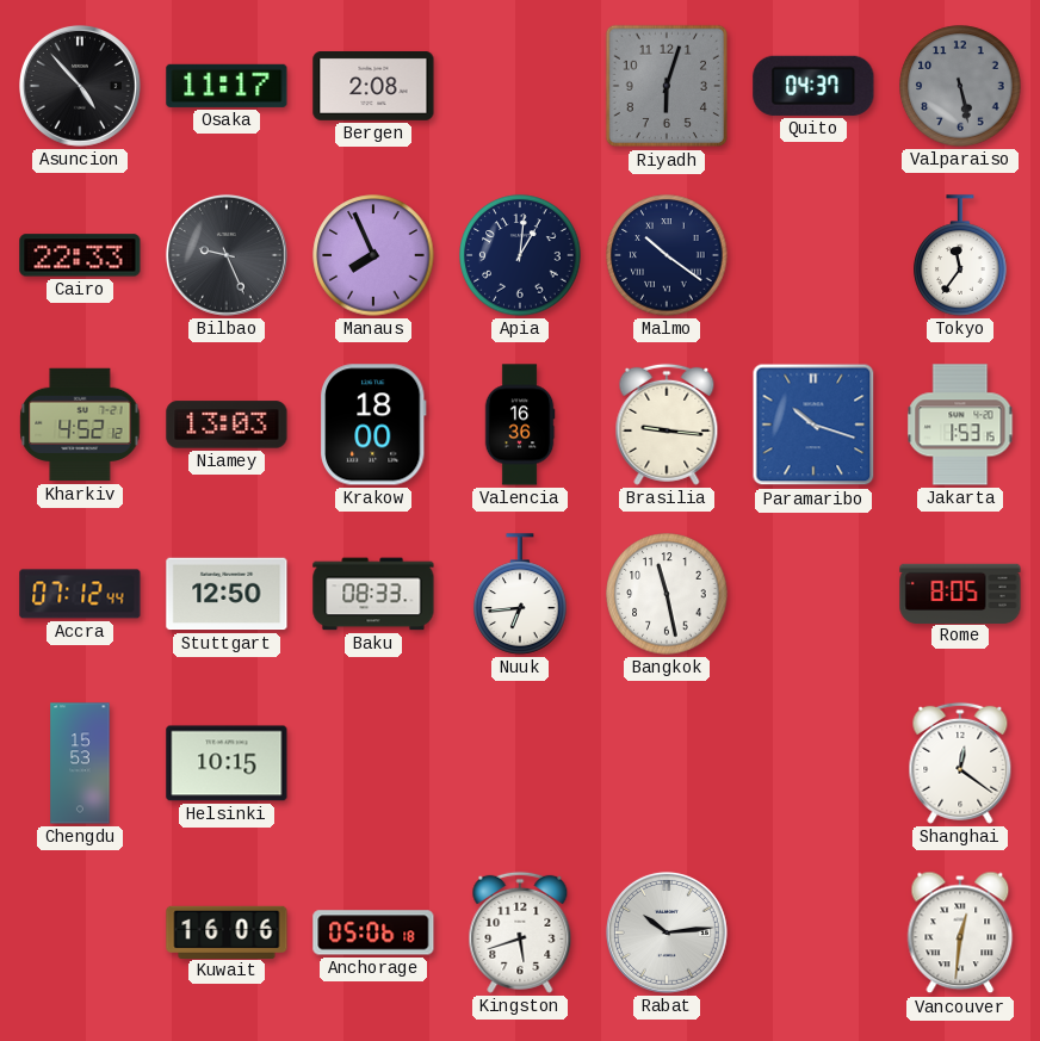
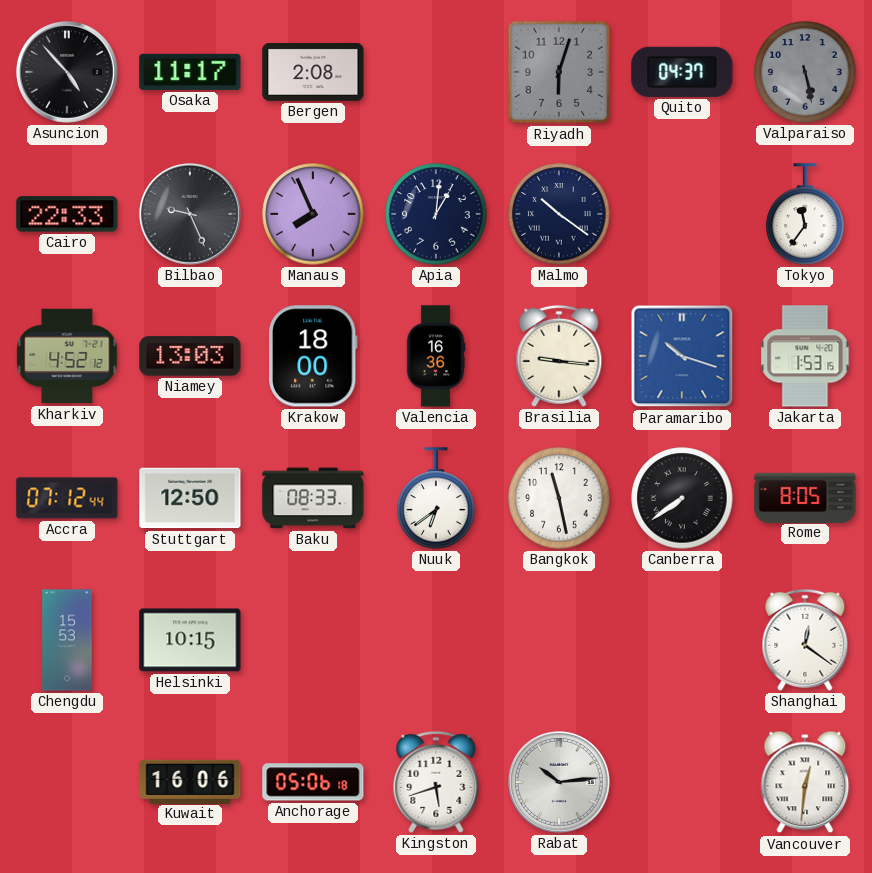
Nuuk: 6:44 -> 6:39
Canberra: none -> 7:39
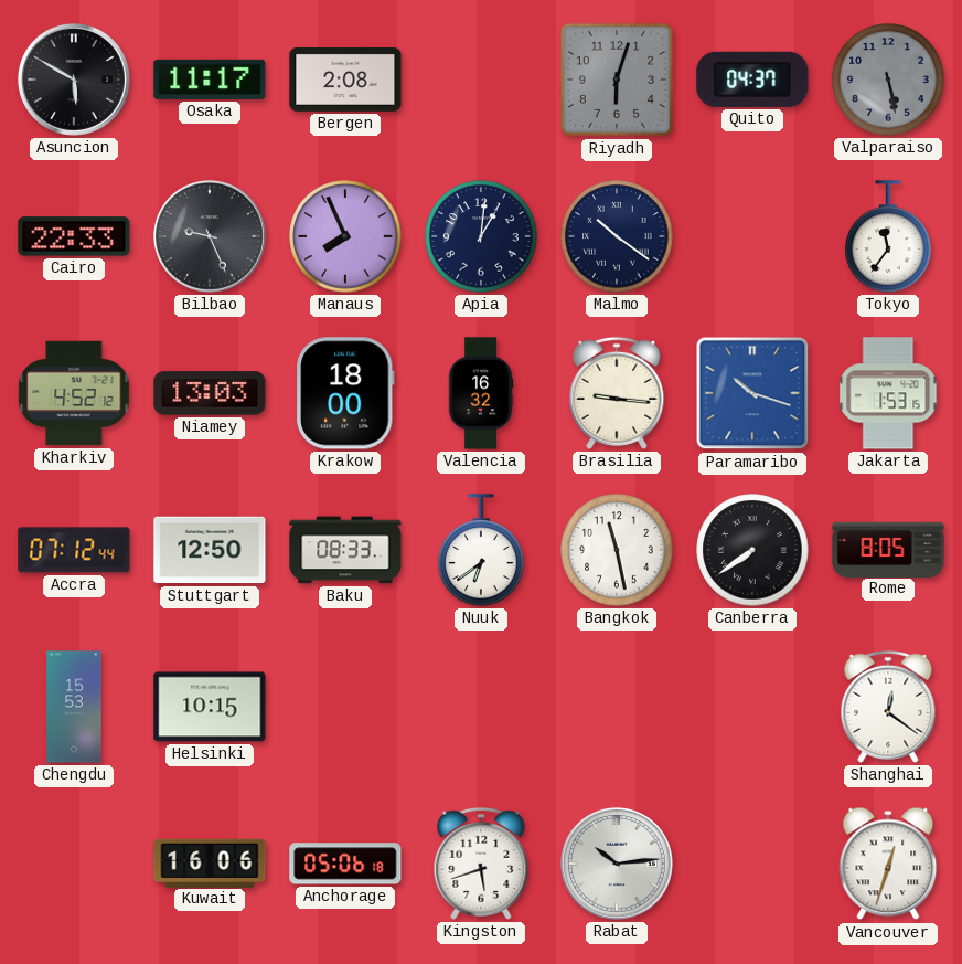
Asuncion: 4:53 -> 5:50
Valencia: 16:36 -> 16:32
Vancouver: 12:31 -> 12:33
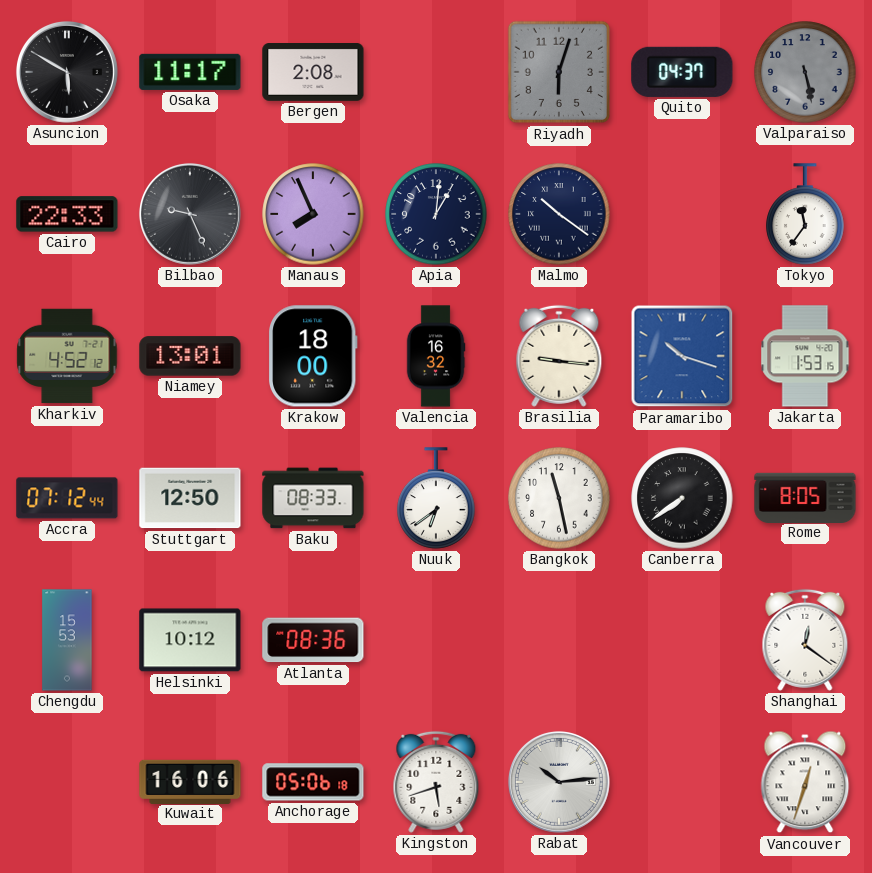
Niamey: 13:03 -> 13:01
Helsinki: 10:15 -> 10:12
Atlanta: none -> 08:36
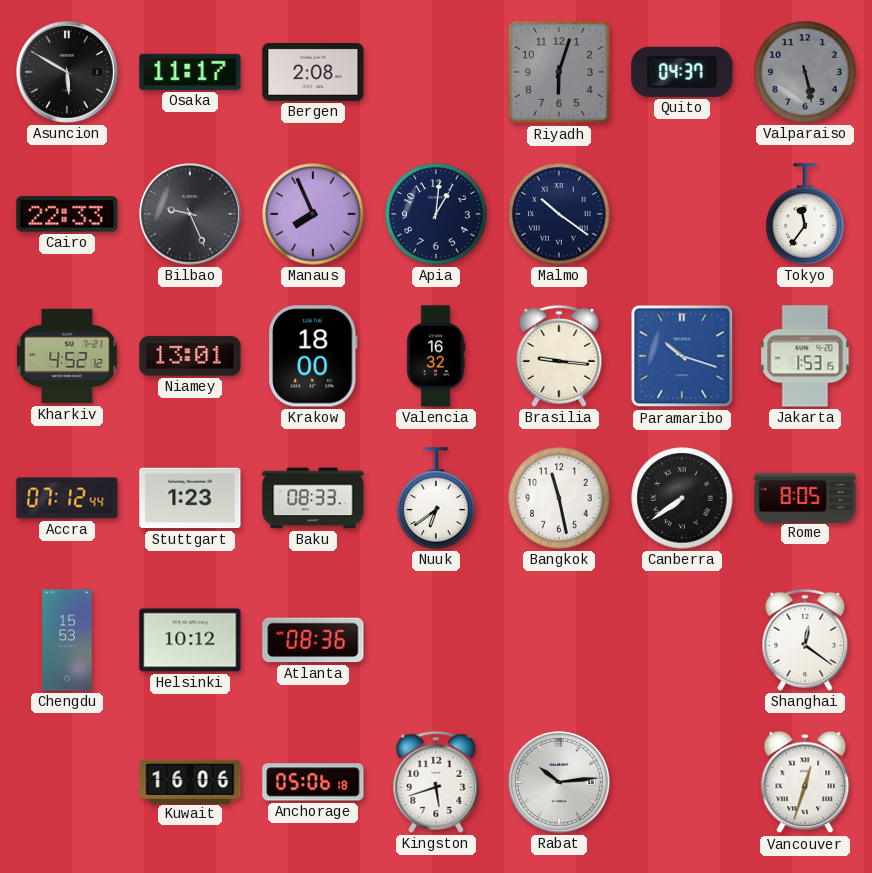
Stuttgart: 12:50 -> 1:23
